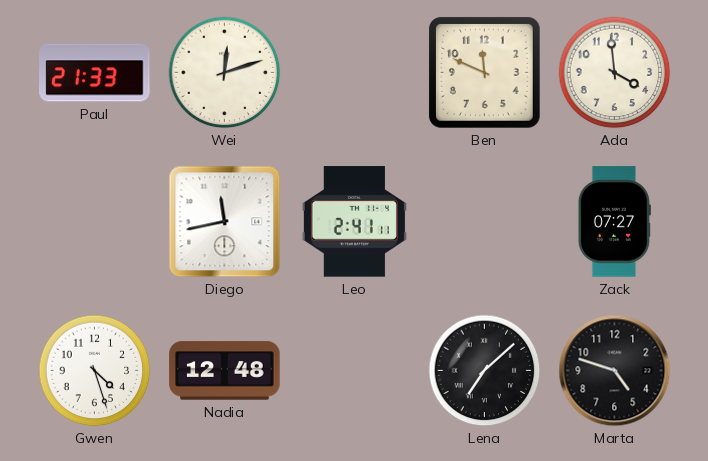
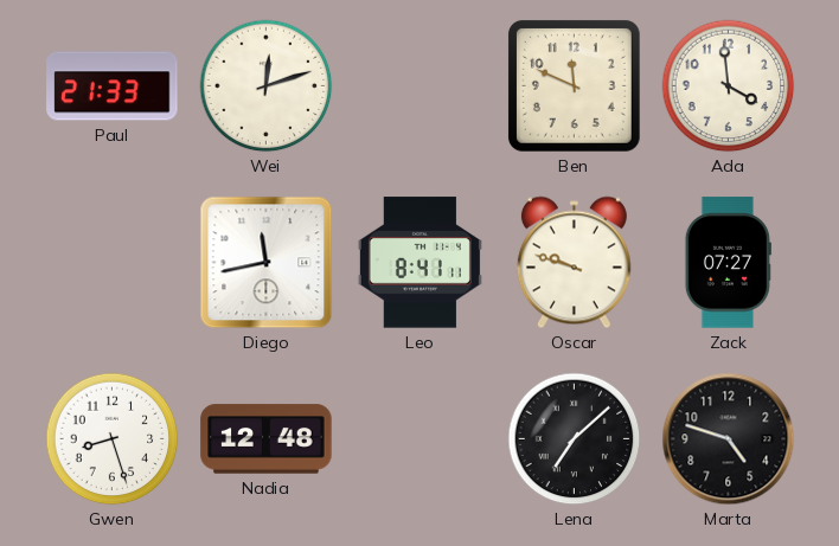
Leo: 2:41 -> 8:41
Oscar: none -> 9:48
Gwen: 4:27 -> 8:27
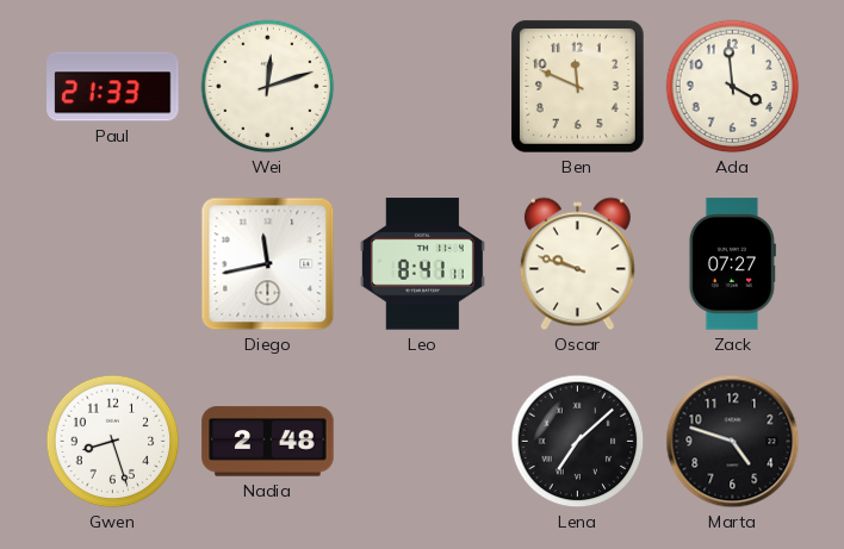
Nadia: 12:48 -> 2:48
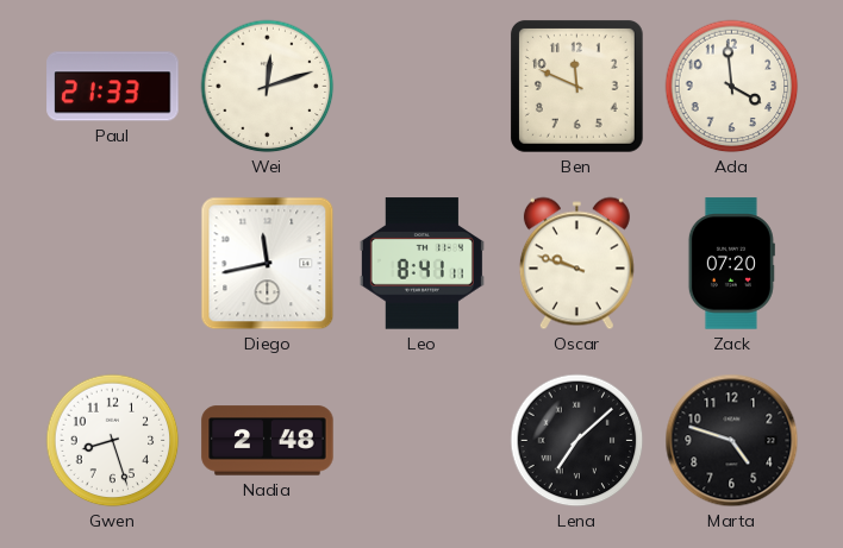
Zack: 07:27 -> 07:20
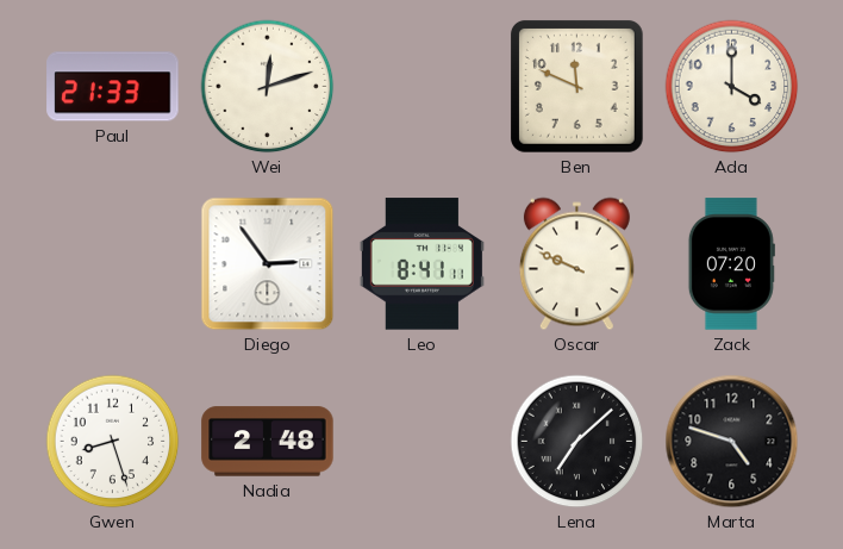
Ada: 3:59 -> 4:00
Diego: 11:43 -> 2:54
Oscar: 9:48 -> 9:49
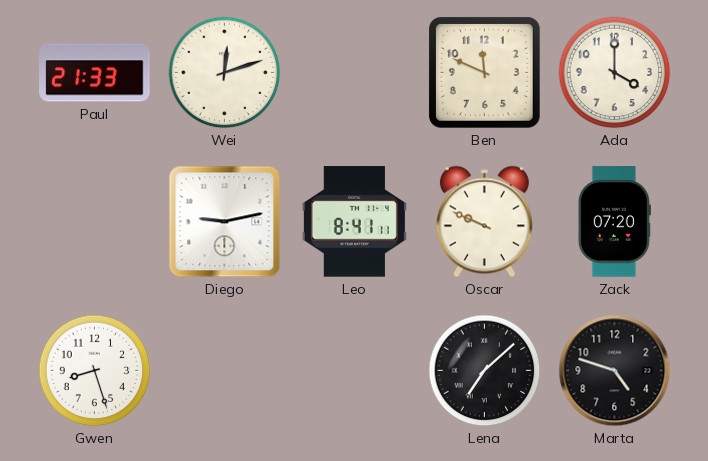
Diego: 2:54 -> 9:13
Nadia: 2:48 -> none
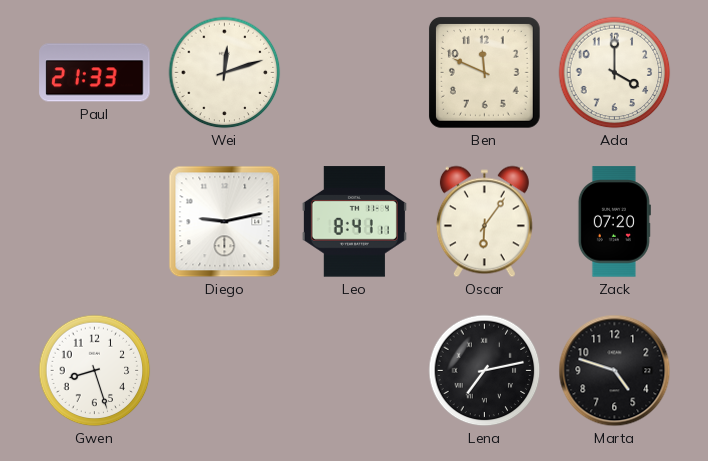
Oscar: 9:49 -> 6:06
Lena: 7:08 -> 7:13
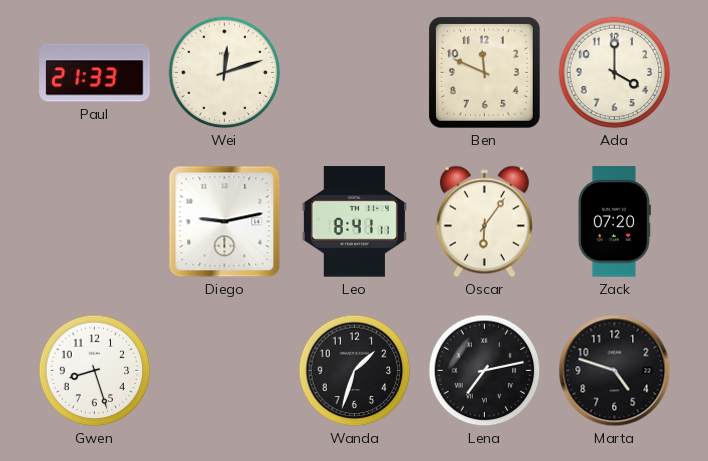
Wanda: none -> 1:33
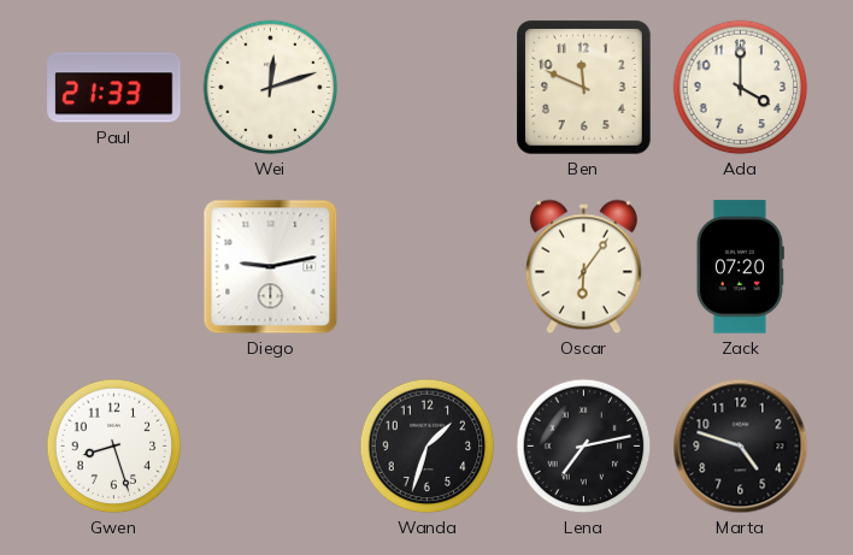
Leo: 8:41 -> none
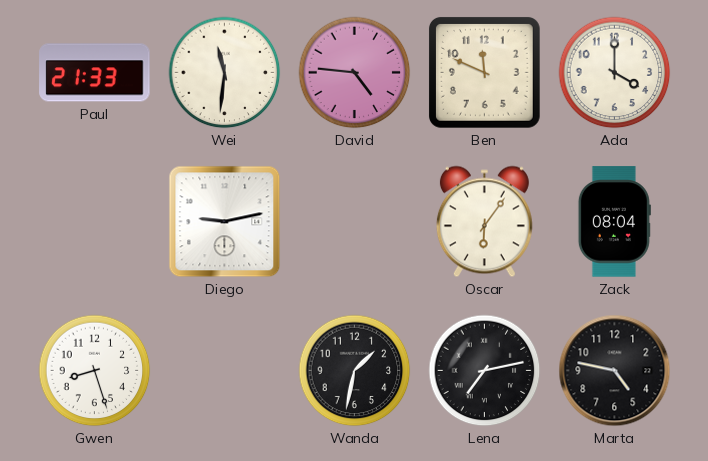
Wei: 12:12 -> 11:31
David: none -> 4:46
Zack: 07:20 -> 08:04
Wanda: 1:33 -> 1:32
Marta: 4:48 -> 4:47
